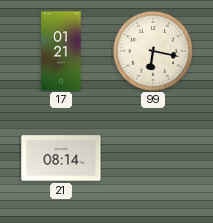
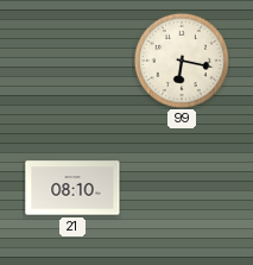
17: 01:21 -> none
21: 08:14 -> 08:10
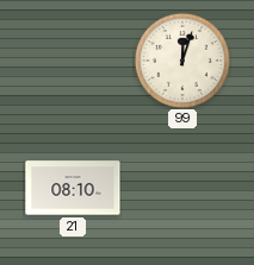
99: 6:17 -> 12:03
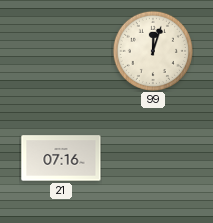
21: 08:10 -> 07:16
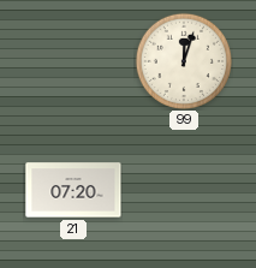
21: 07:16 -> 07:20
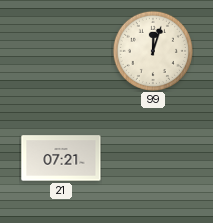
21: 07:20 -> 07:21
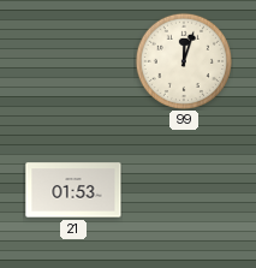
21: 07:21 -> 01:53
